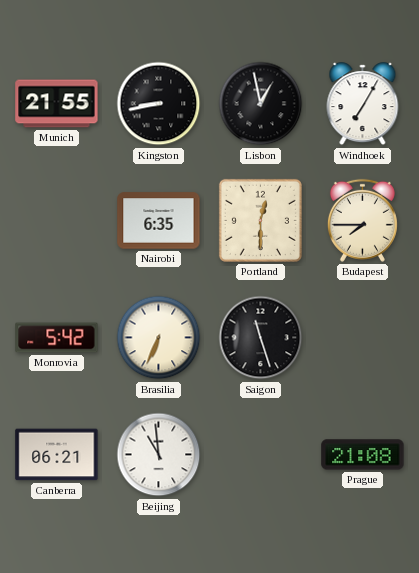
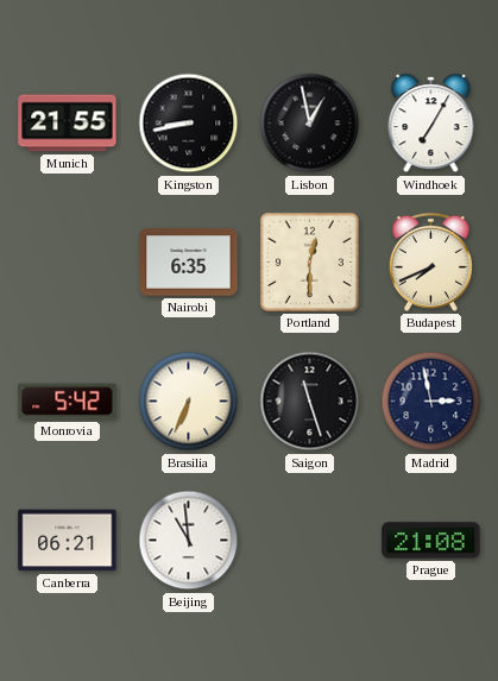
Budapest: 7:45 -> 7:41
Madrid: none -> 2:58
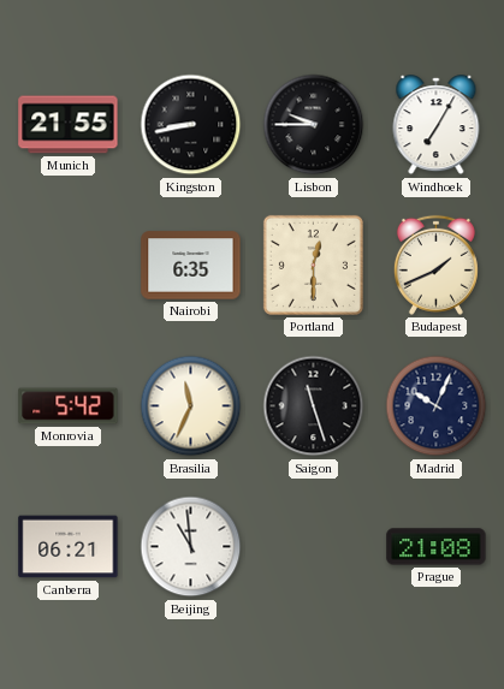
Lisbon: 12:58 -> 9:45
Budapest: 7:41 -> 1:41
Brasilia: 6:34 -> 11:34
Madrid: 2:58 -> 10:04
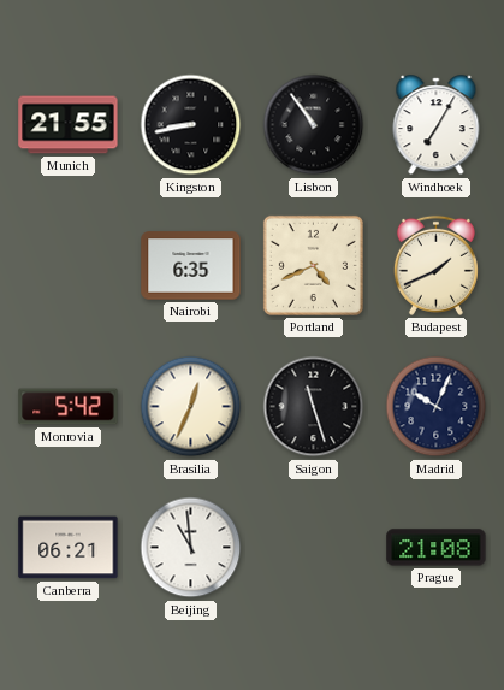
Lisbon: 9:45 -> 10:54
Portland: 12:30 -> 4:41
Brasilia: 11:34 -> 12:34
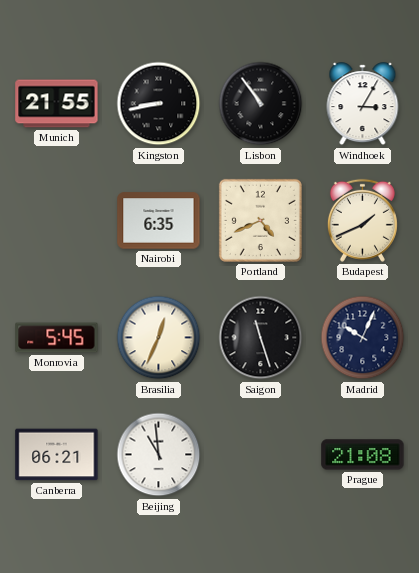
Windhoek: 7:05 -> 3:05
Monrovia: 5:42 -> 5:45
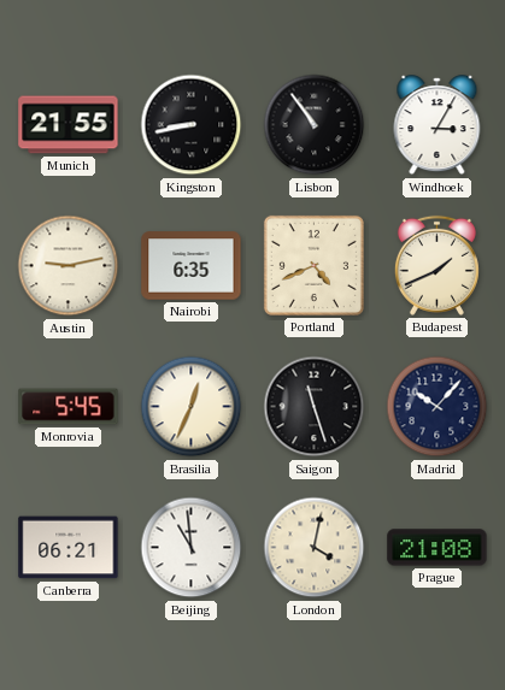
Austin: none -> 9:13
Madrid: 10:04 -> 10:07
London: none -> 4:02
